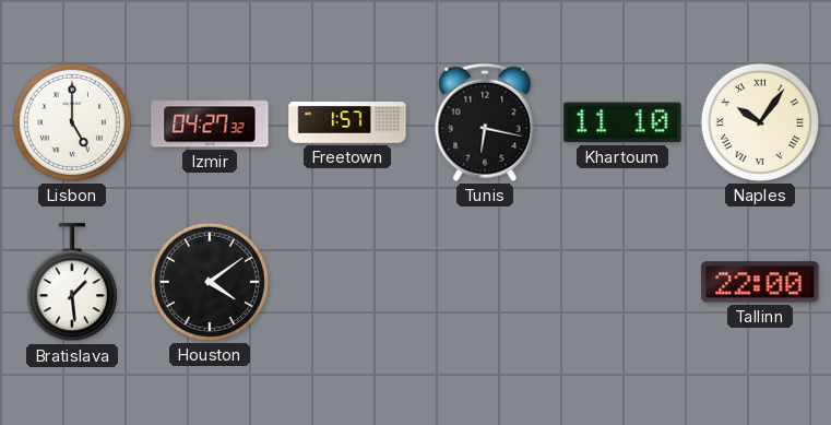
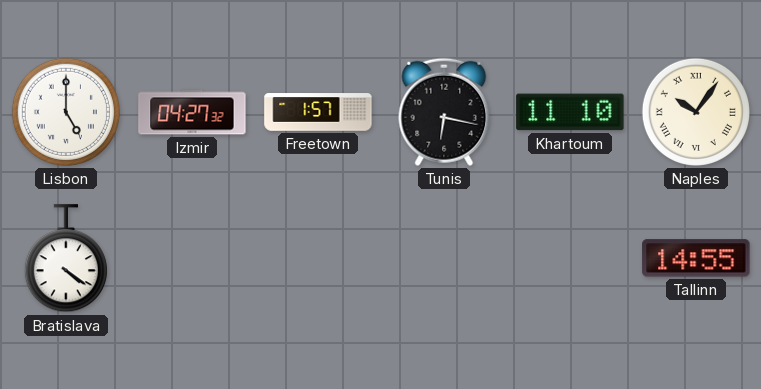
Bratislava: 1:29 -> 4:21
Houston: 4:09 -> none
Tallinn: 22:00 -> 14:55
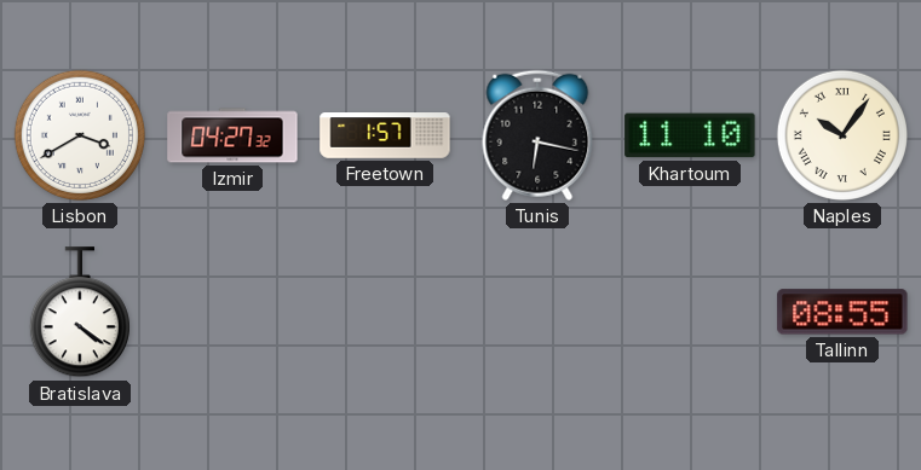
Lisbon: 5:00 -> 3:40
Tallinn: 14:55 -> 08:55
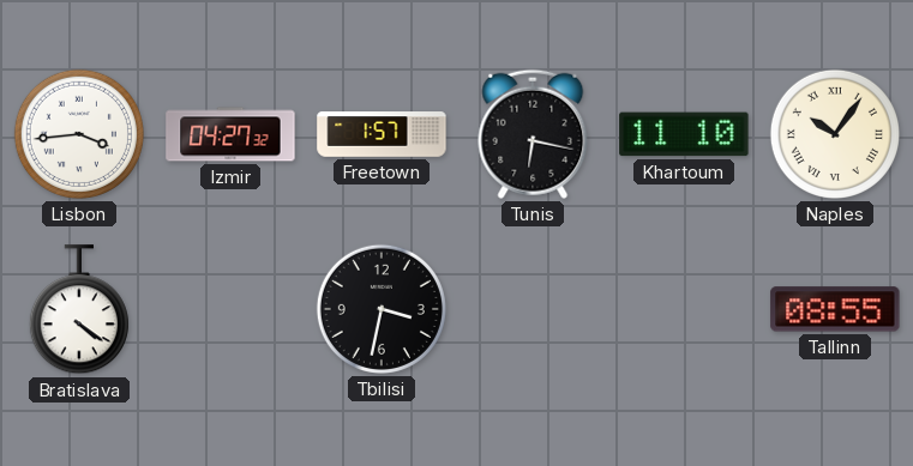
Lisbon: 3:40 -> 3:44
Tbilisi: none -> 3:32
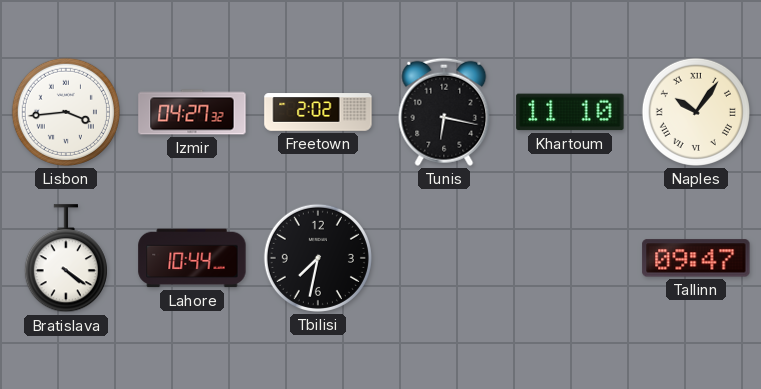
Freetown: 1:57 -> 2:02
Lahore: none -> 10:44
Tbilisi: 3:32 -> 7:32
Tallinn: 08:55 -> 09:47
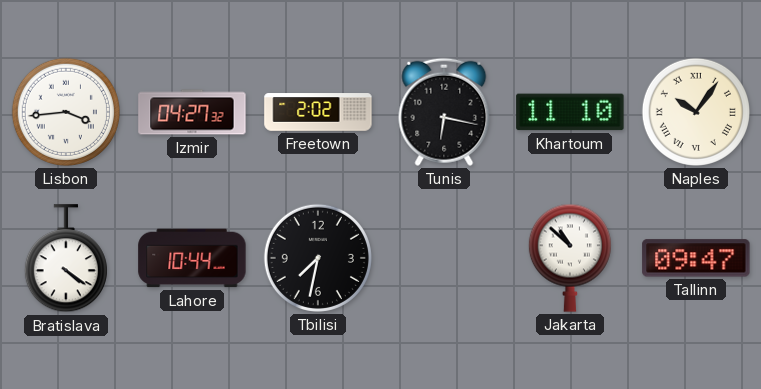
Jakarta: none -> 10:52
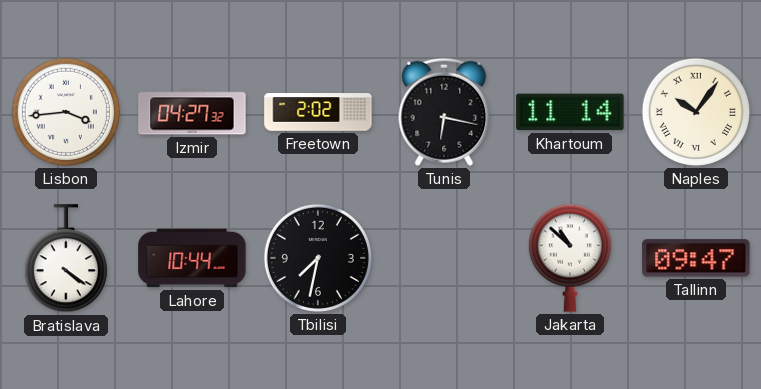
Khartoum: 11:10 -> 11:14
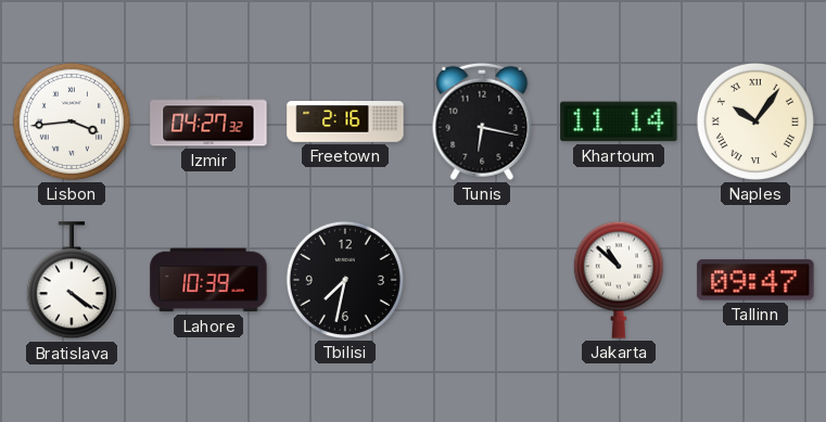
Freetown: 2:02 -> 2:16
Lahore: 10:44 -> 10:39
